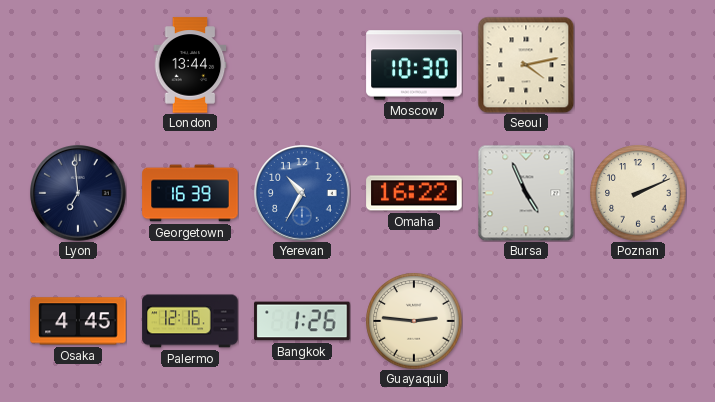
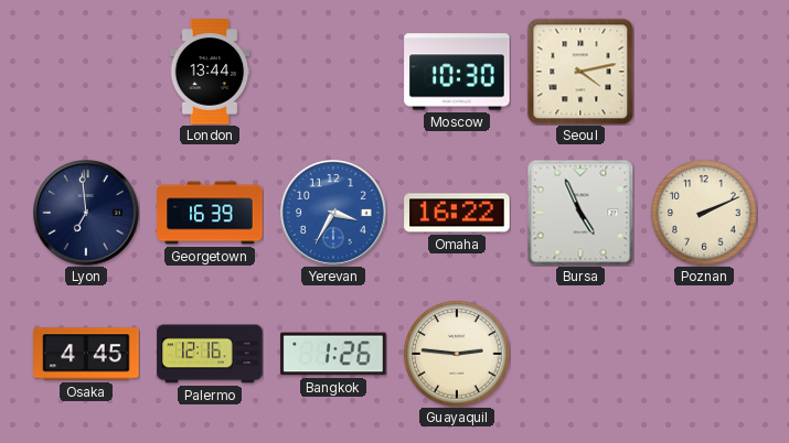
Yerevan: 10:35 -> 3:35
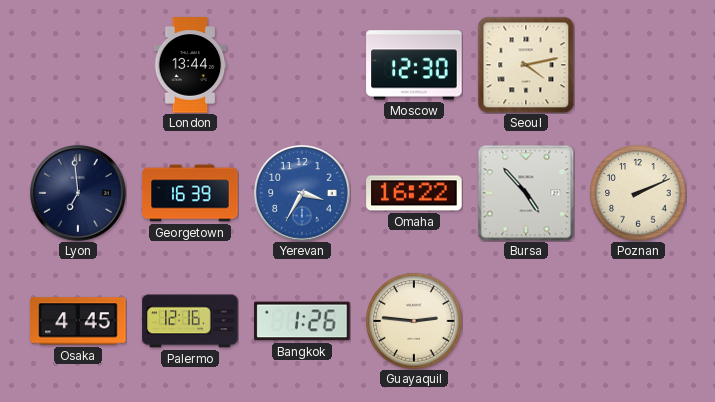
Moscow: 10:30 -> 12:30
Bursa: 4:56 -> 4:53
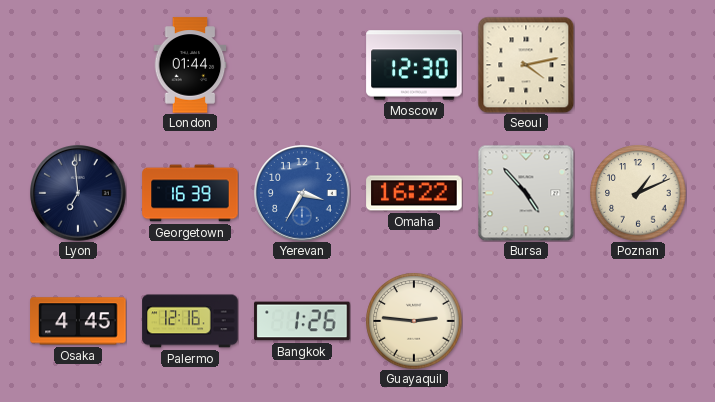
London: 13:44 -> 01:44
Poznan: 2:11 -> 1:11
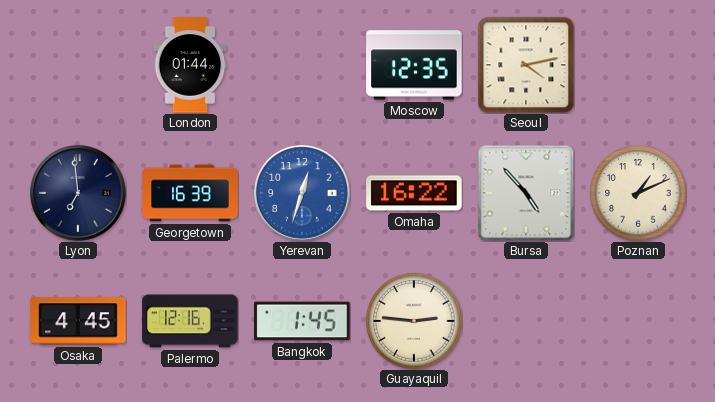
Moscow: 12:30 -> 12:35
Yerevan: 3:35 -> 12:33
Bangkok: 1:26 -> 1:45
